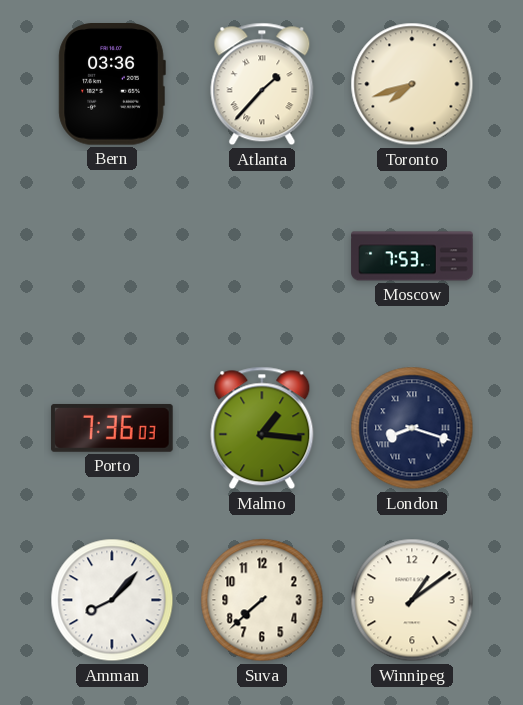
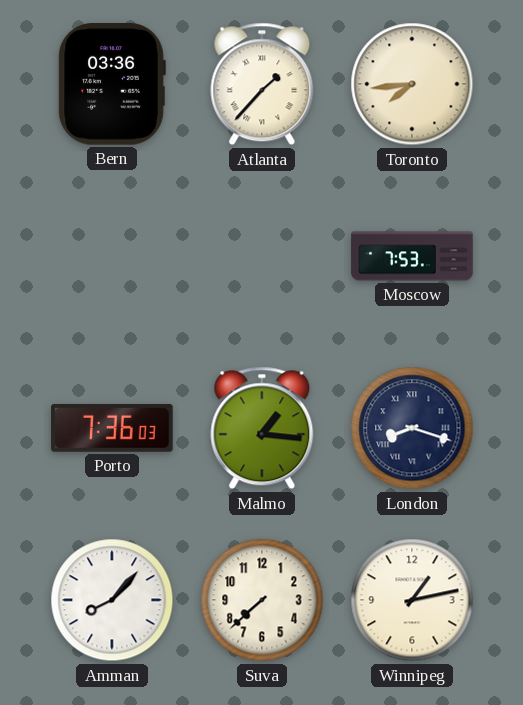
Toronto: 7:42 -> 7:44
Winnipeg: 1:09 -> 1:13
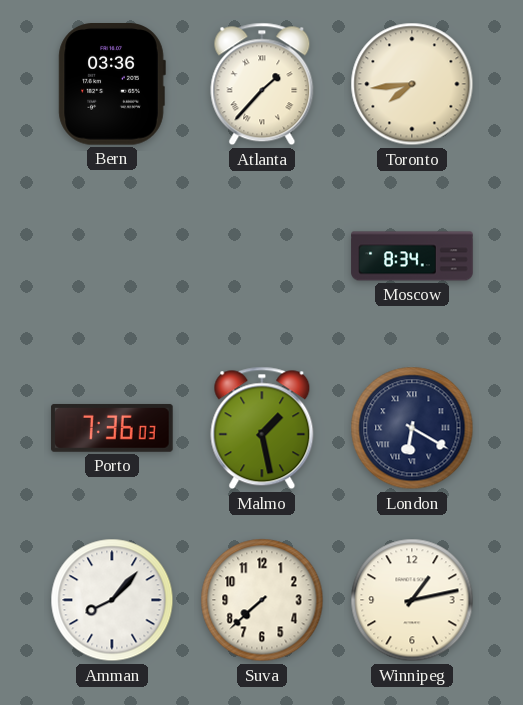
Moscow: 7:53 -> 8:34
Malmo: 1:16 -> 1:28
London: 8:18 -> 6:20
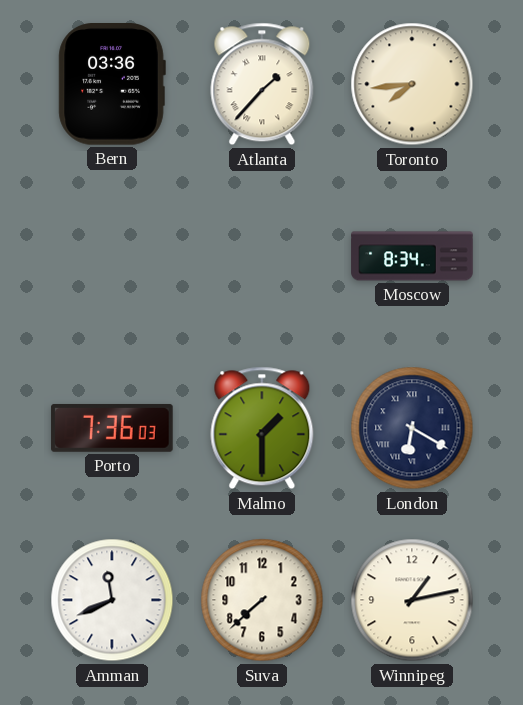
Malmo: 1:28 -> 1:30
Amman: 8:07 -> 11:41
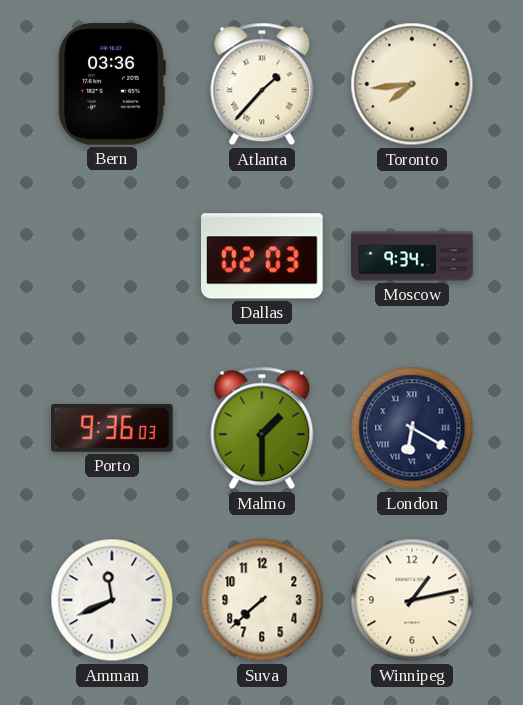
Dallas: none -> 02:03
Moscow: 8:34 -> 9:34
Porto: 7:36 -> 9:36
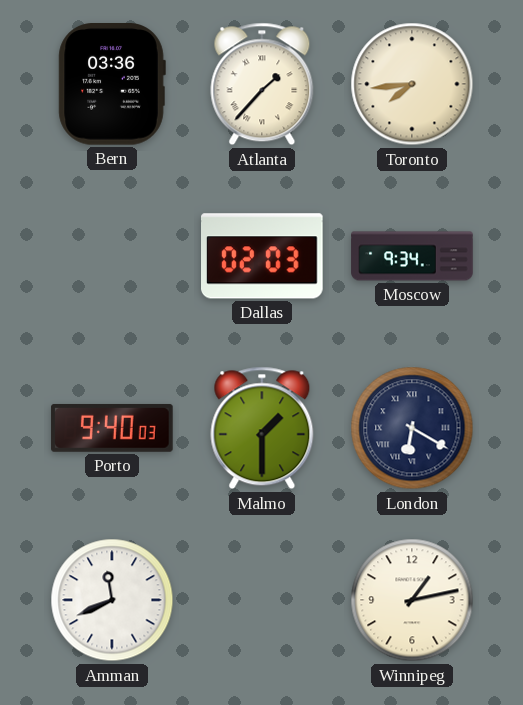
Porto: 9:36 -> 9:40
Suva: 7:38 -> none
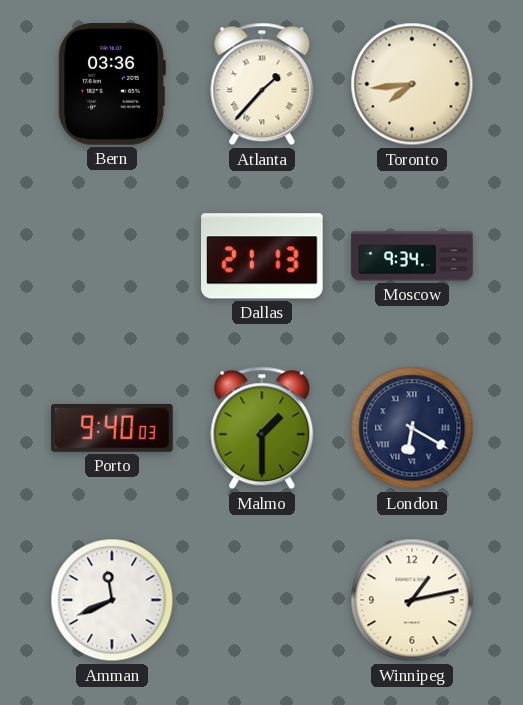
Dallas: 02:03 -> 21:13
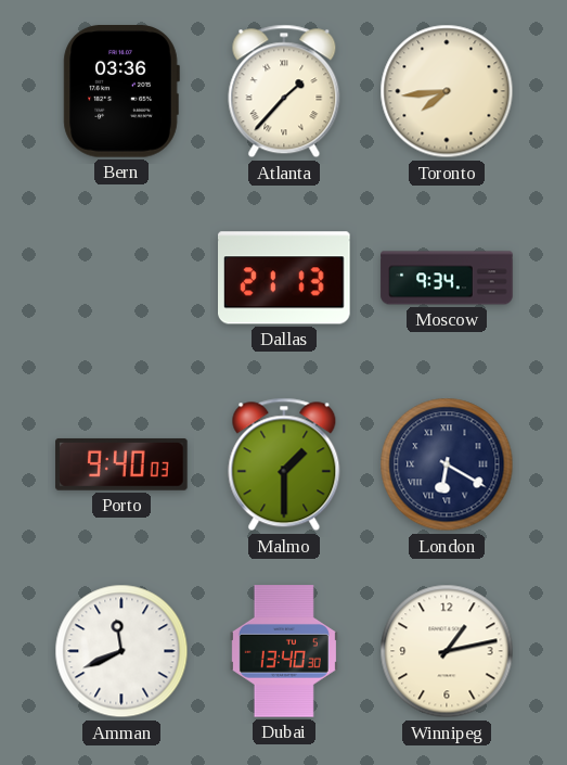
Dubai: none -> 13:40
